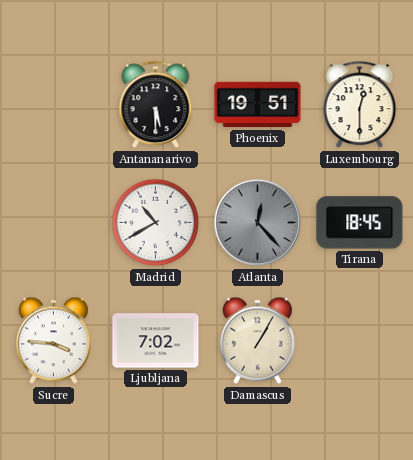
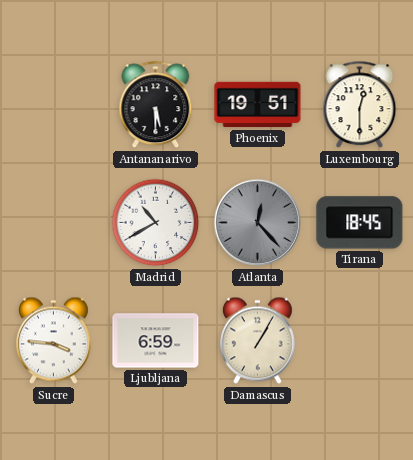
Ljubljana: 7:02 -> 6:59
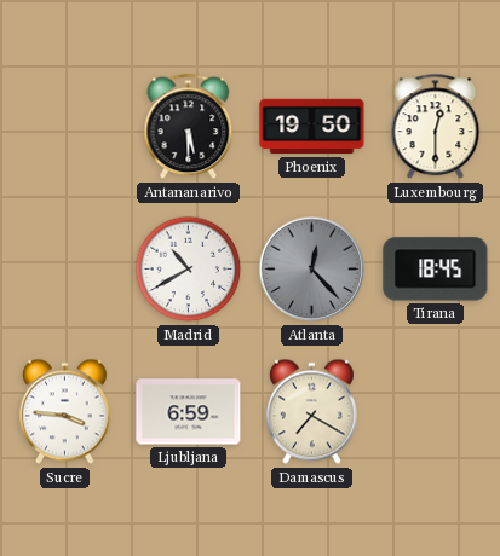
Phoenix: 19:51 -> 19:50
Damascus: 1:05 -> 7:20
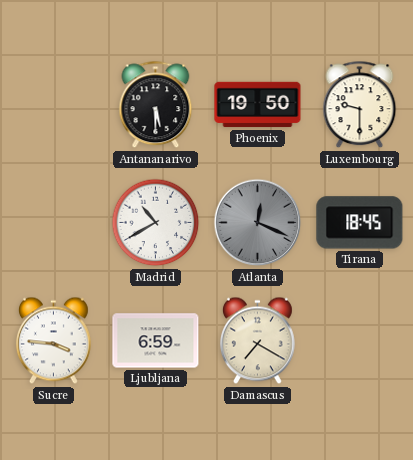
Luxembourg: 12:30 -> 9:30
Atlanta: 12:23 -> 12:19
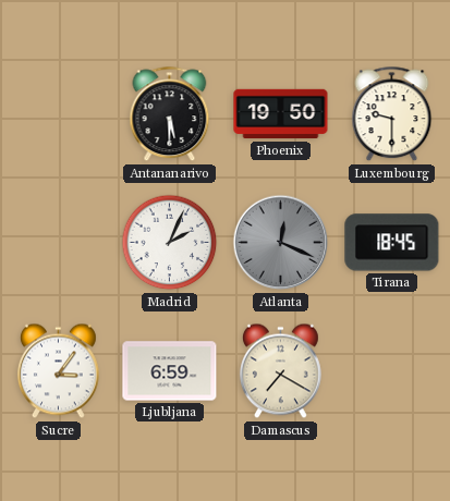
Madrid: 10:40 -> 2:04
Sucre: 3:46 -> 3:06
